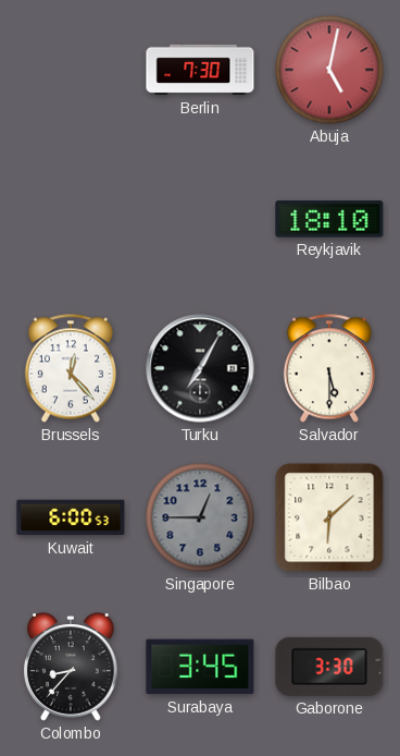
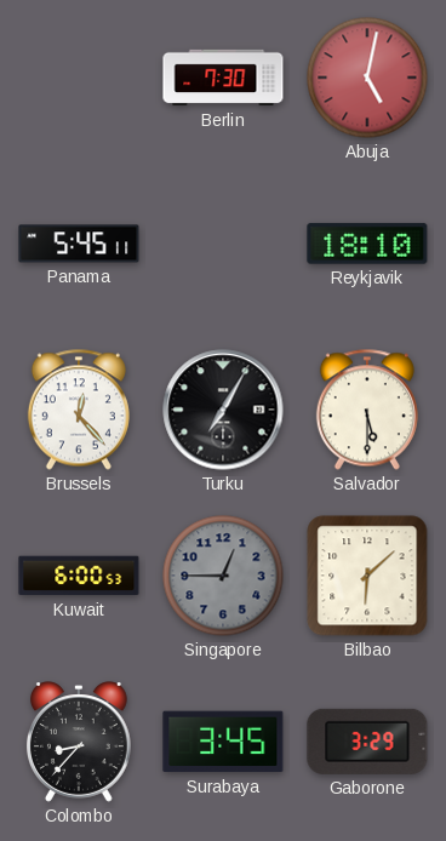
Panama: none -> 5:45
Gaborone: 3:30 -> 3:29
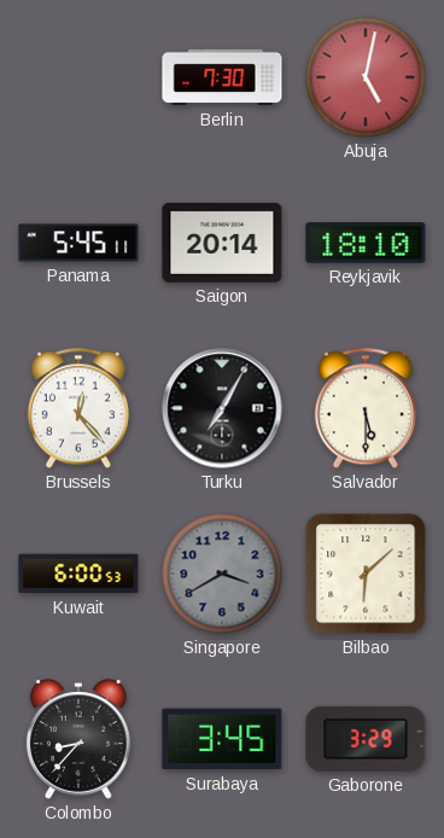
Saigon: none -> 20:14
Singapore: 12:45 -> 3:40
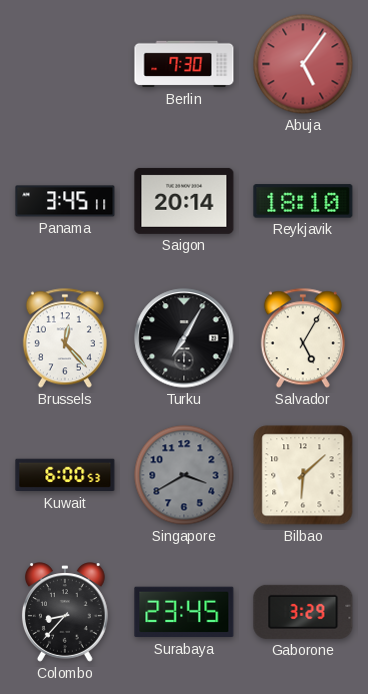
Abuja: 5:02 -> 5:06
Panama: 5:45 -> 3:45
Salvador: 5:30 -> 5:05
Surabaya: 3:45 -> 23:45
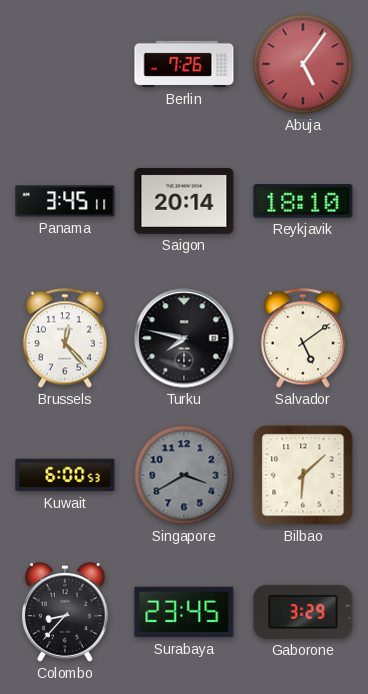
Berlin: 7:30 -> 7:26
Turku: 7:05 -> 7:47
Salvador: 5:05 -> 5:09
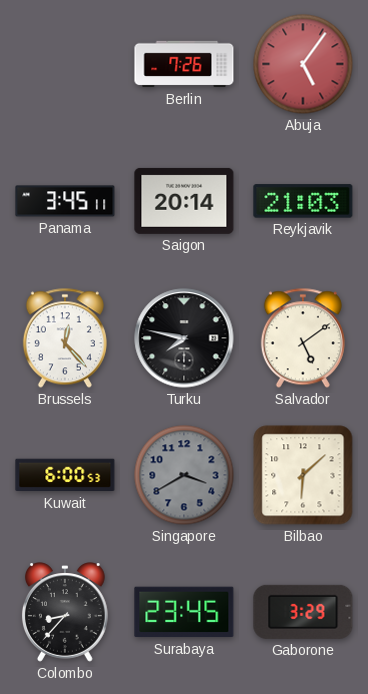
Reykjavik: 18:10 -> 21:03
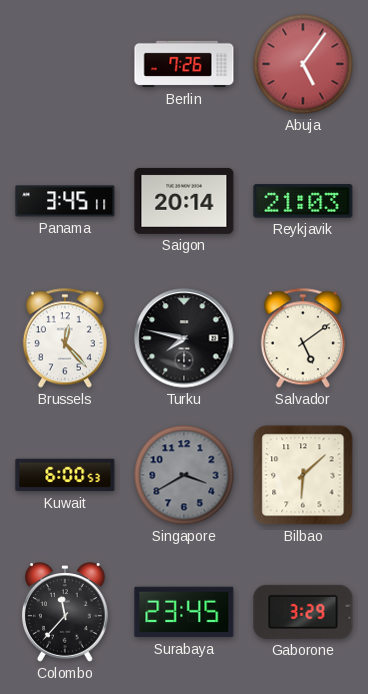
Colombo: 8:37 -> 11:37
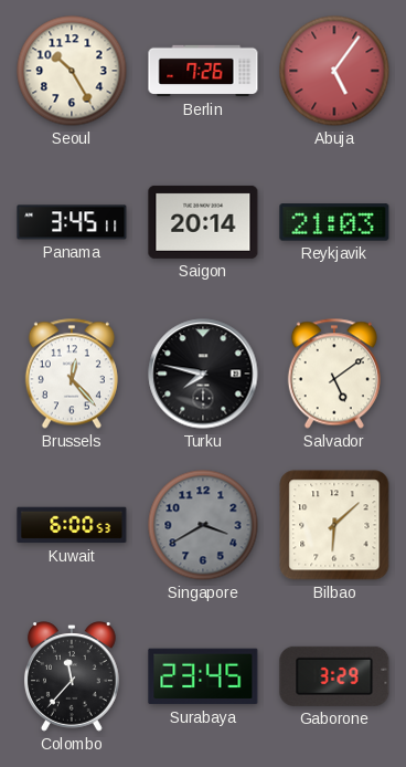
Seoul: none -> 10:25
